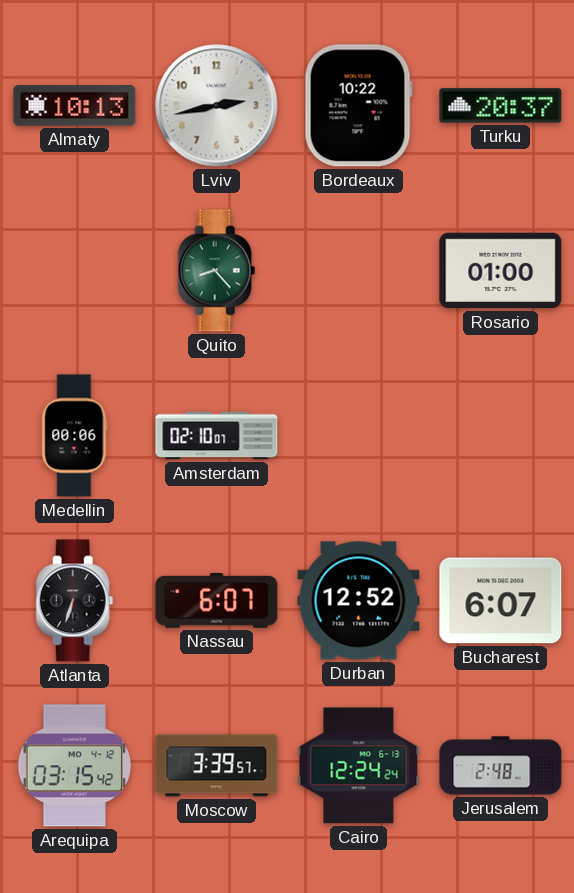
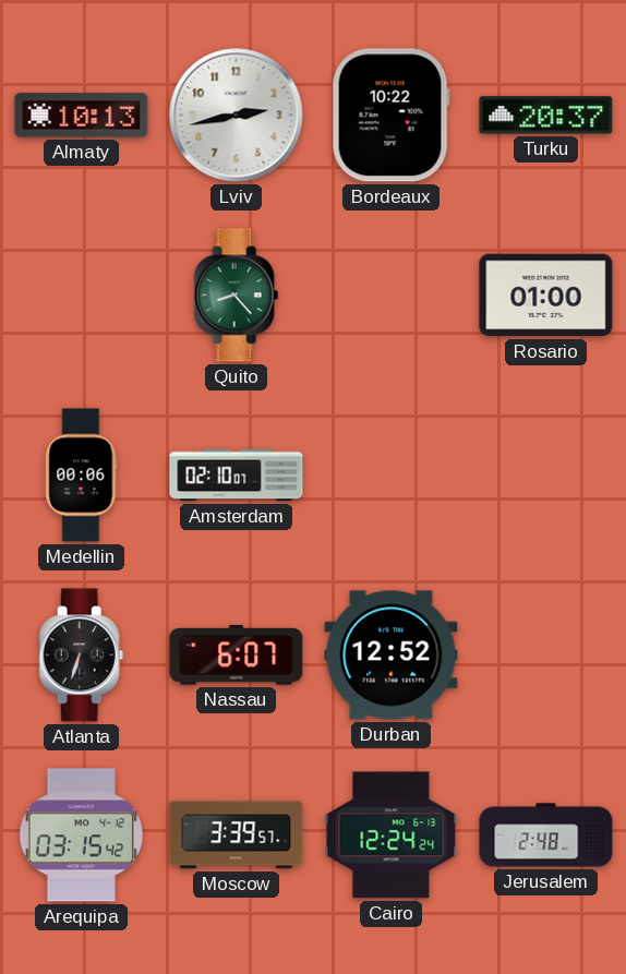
Bucharest: 6:07 -> none
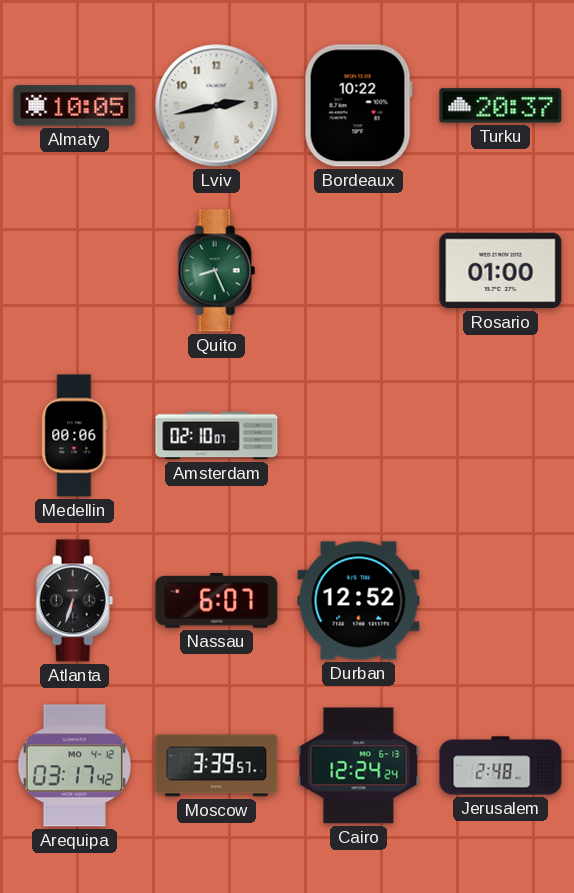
Almaty: 10:13 -> 10:05
Quito: 8:23 -> 8:26
Arequipa: 03:15 -> 03:17
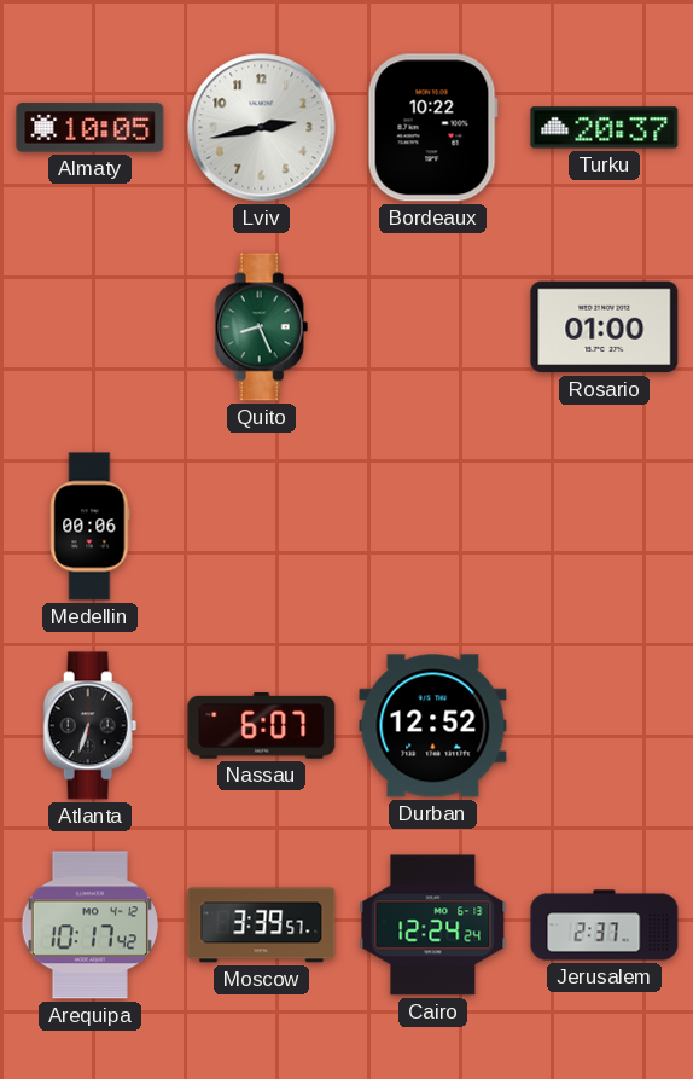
Amsterdam: 02:10 -> none
Arequipa: 03:17 -> 10:17
Jerusalem: 2:48 -> 2:37
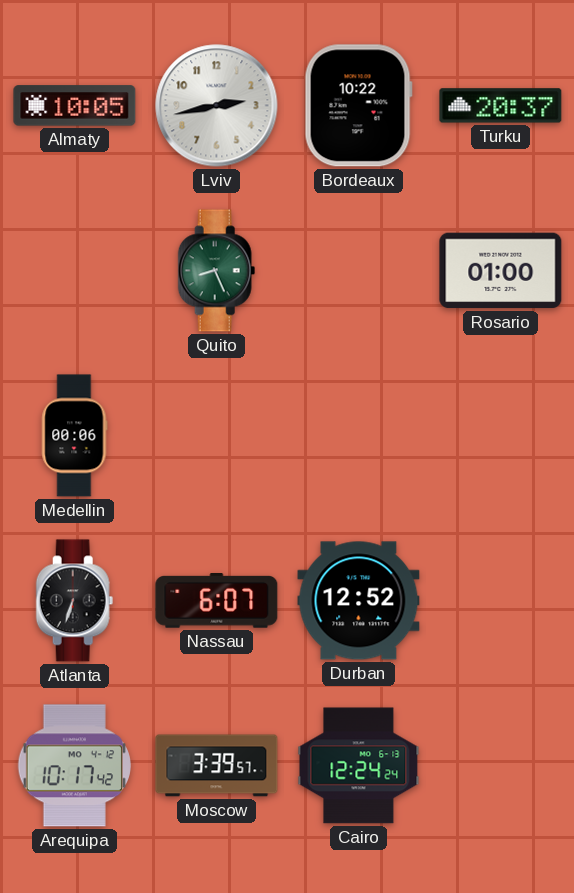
Jerusalem: 2:37 -> none
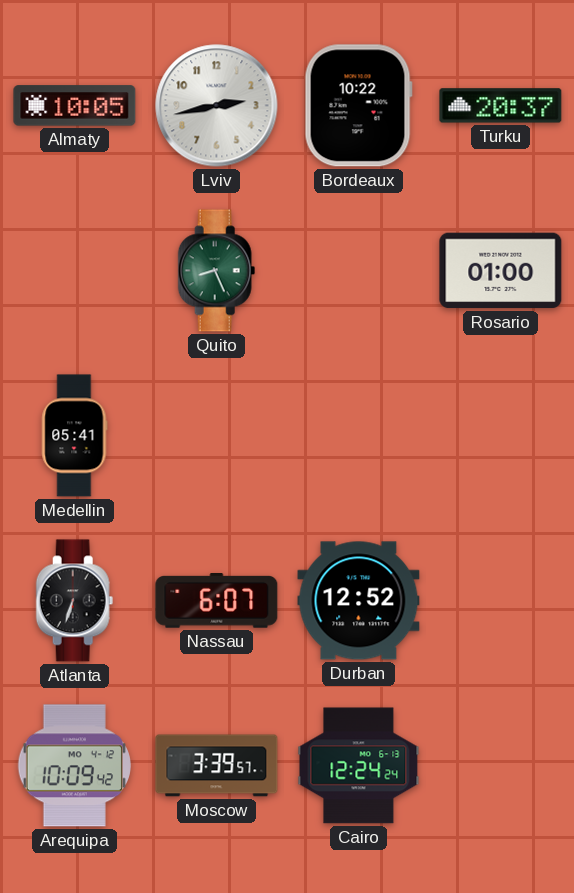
Medellin: 00:06 -> 05:41
Arequipa: 10:17 -> 10:09
